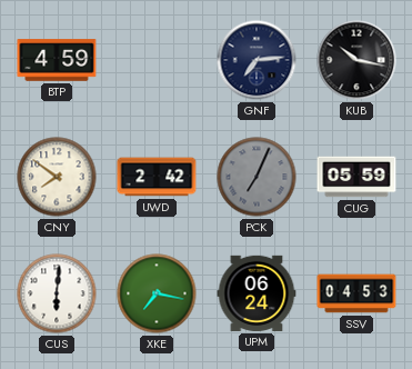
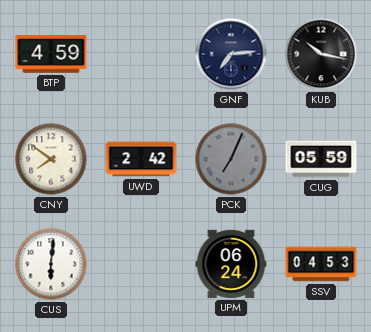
XKE: 7:17 -> none
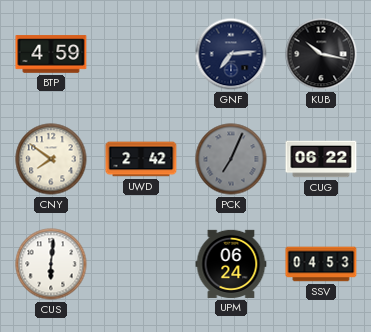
CUG: 05:59 -> 06:22
